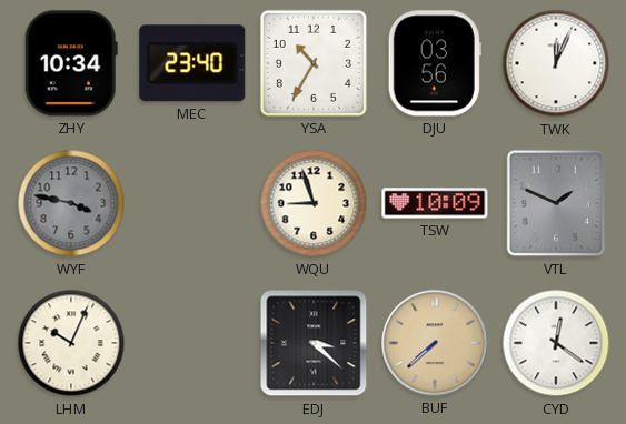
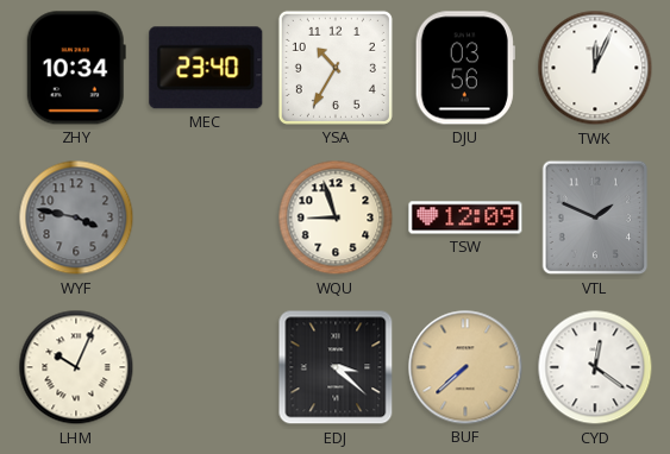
TSW: 10:09 -> 12:09
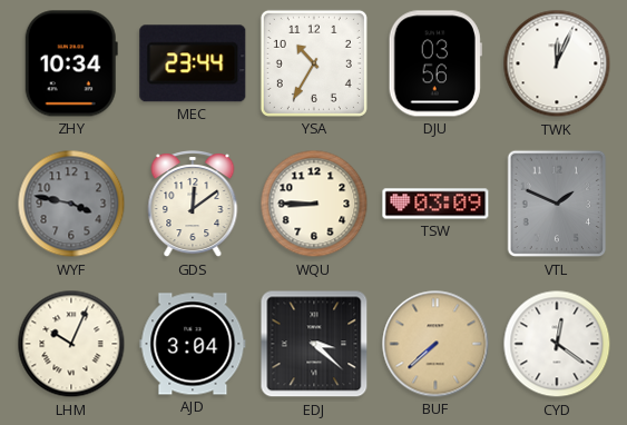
MEC: 23:40 -> 23:44
GDS: none -> 12:09
WQU: 8:57 -> 8:45
TSW: 12:09 -> 03:09
AJD: none -> 3:04
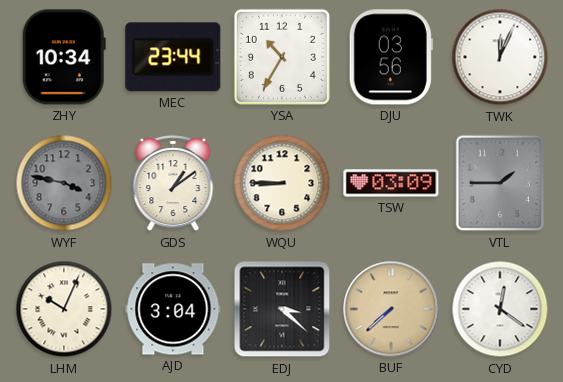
GDS: 12:09 -> 1:09
VTL: 1:49 -> 1:45
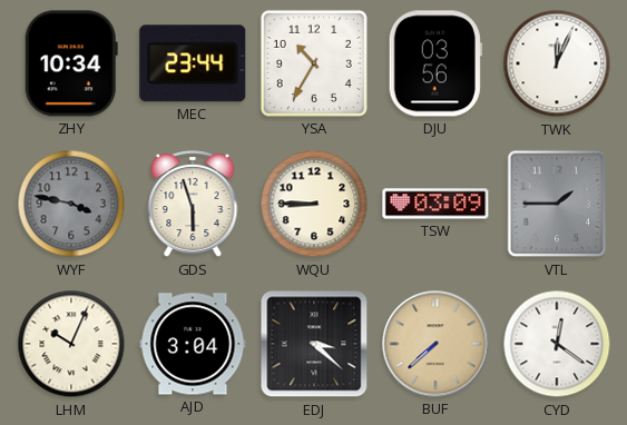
GDS: 1:09 -> 5:57
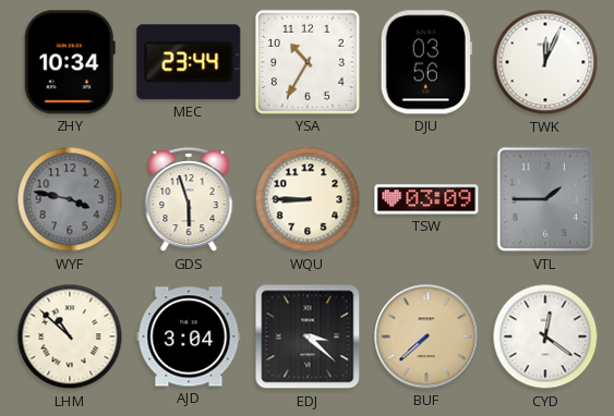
LHM: 10:04 -> 10:52
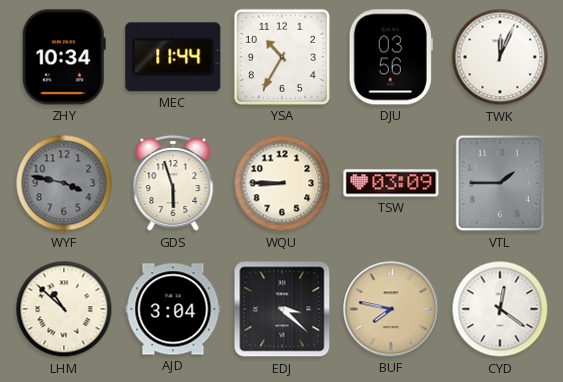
MEC: 23:44 -> 11:44
BUF: 7:38 -> 7:47
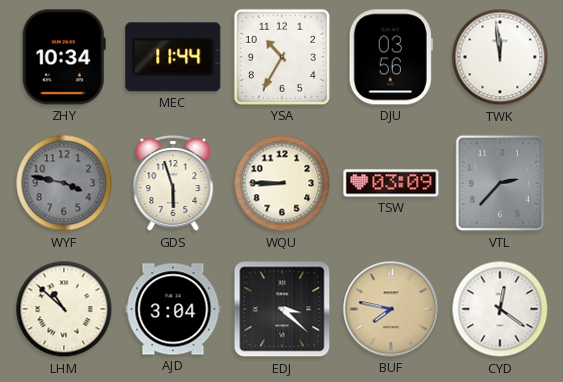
TWK: 12:04 -> 11:59
VTL: 1:45 -> 2:37
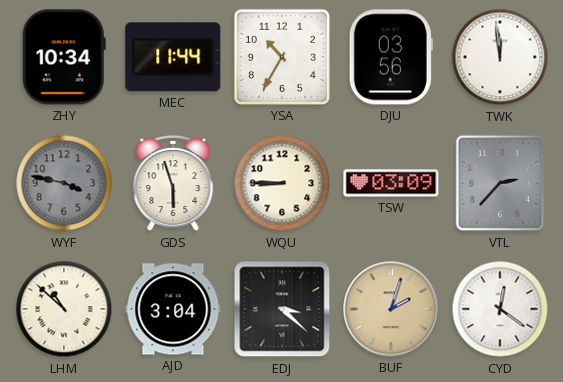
BUF: 7:47 -> 2:03
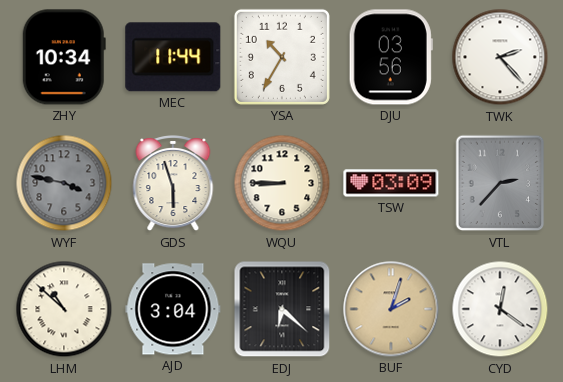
TWK: 11:59 -> 2:23
EDJ: 3:22 -> 6:22
